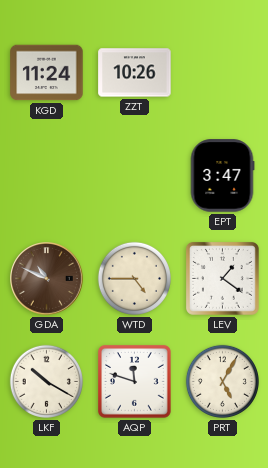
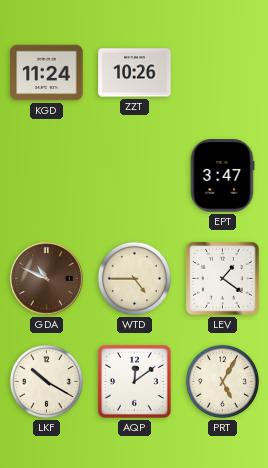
AQP: 11:48 -> 12:09
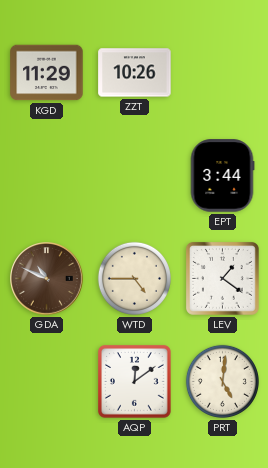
KGD: 11:24 -> 11:29
EPT: 3:47 -> 3:44
LKF: 10:20 -> none
PRT: 5:05 -> 5:01
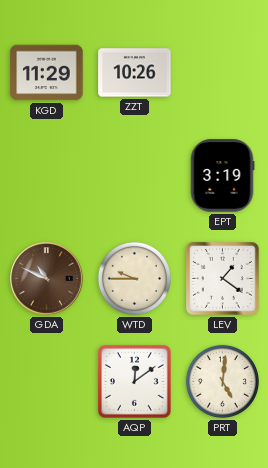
EPT: 3:44 -> 3:19
WTD: 4:45 -> 9:45
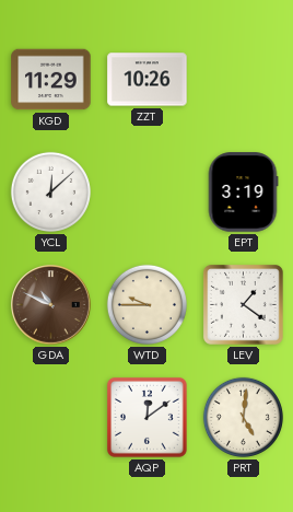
YCL: none -> 12:08
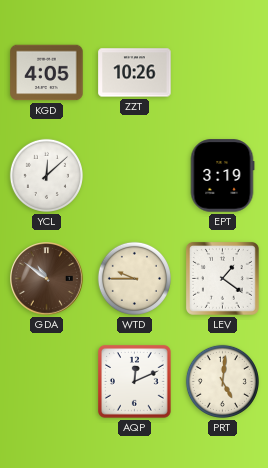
KGD: 11:29 -> 4:05
GDA: 10:49 -> 10:51
AQP: 12:09 -> 12:11
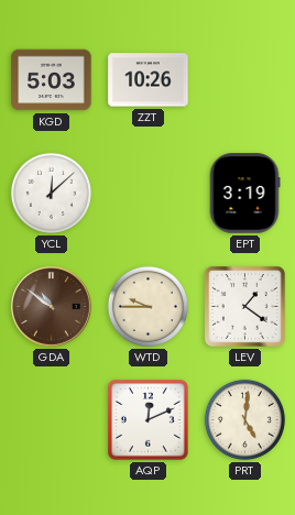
KGD: 4:05 -> 5:03
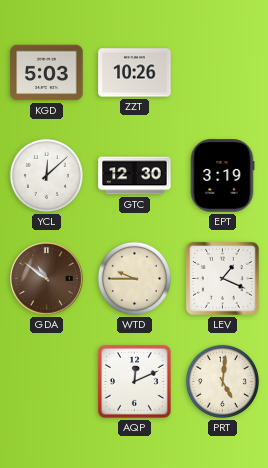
GTC: none -> 12:30
LEV: 1:21 -> 1:19
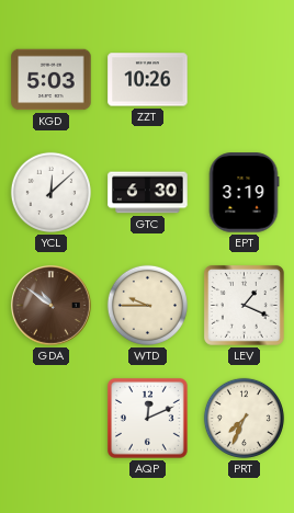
GTC: 12:30 -> 6:30
PRT: 5:01 -> 7:34
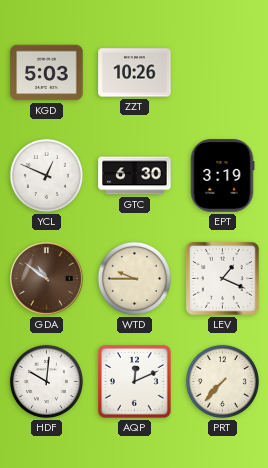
YCL: 12:08 -> 12:49
HDF: none -> 10:01
PRT: 7:34 -> 7:37
